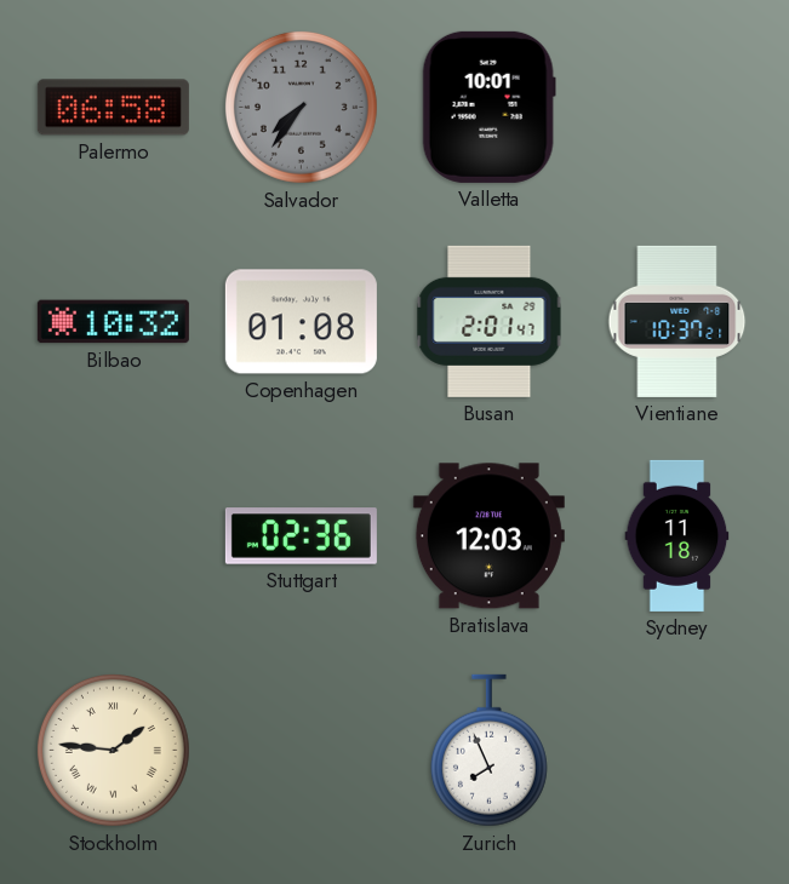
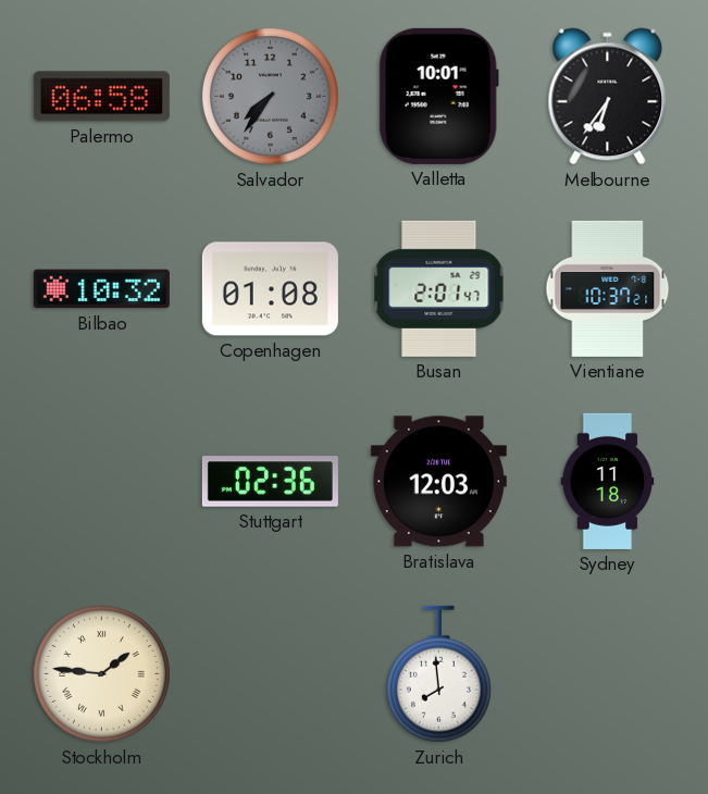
Melbourne: none -> 6:36
Zurich: 7:56 -> 7:59
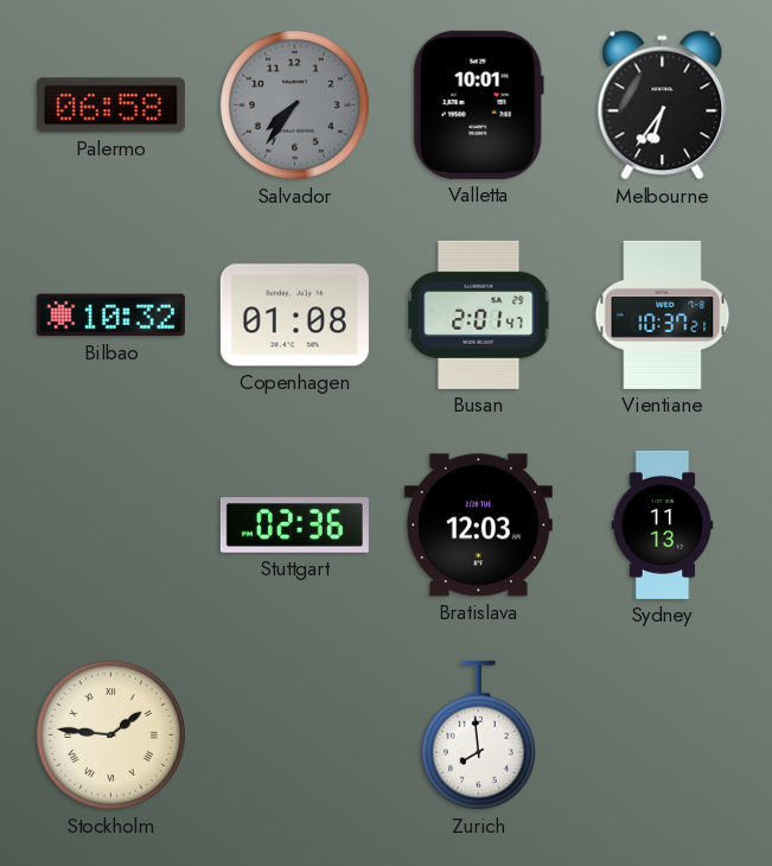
Sydney: 11:18 -> 11:13
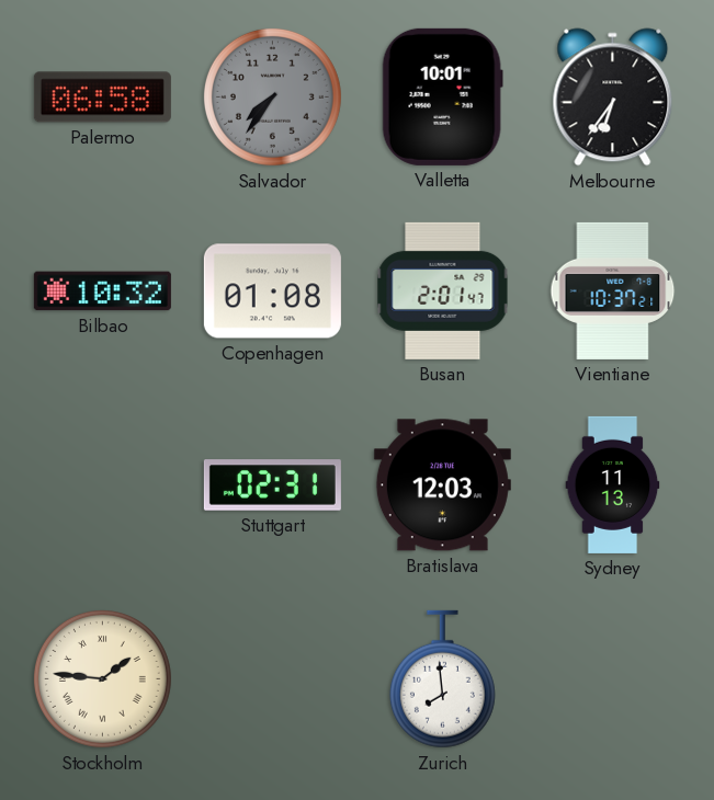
Stuttgart: 02:36 -> 02:31
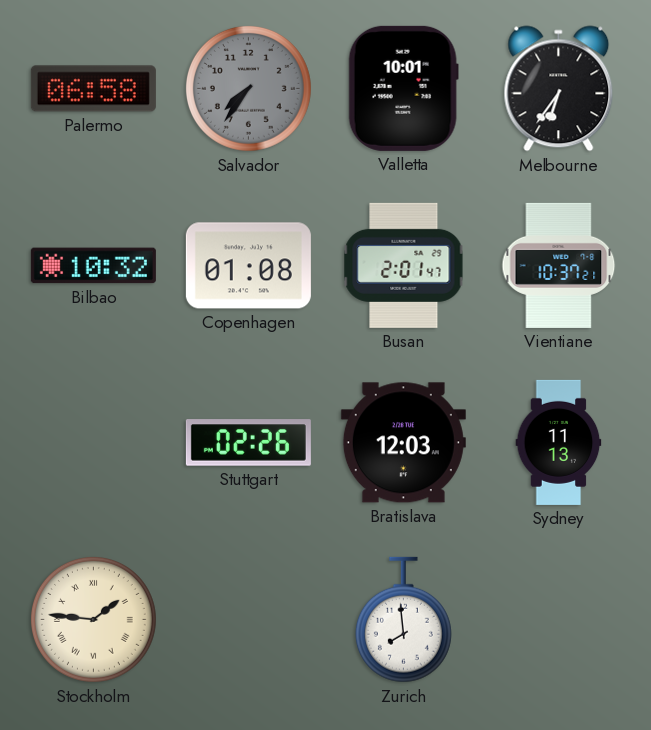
Stuttgart: 02:31 -> 02:26
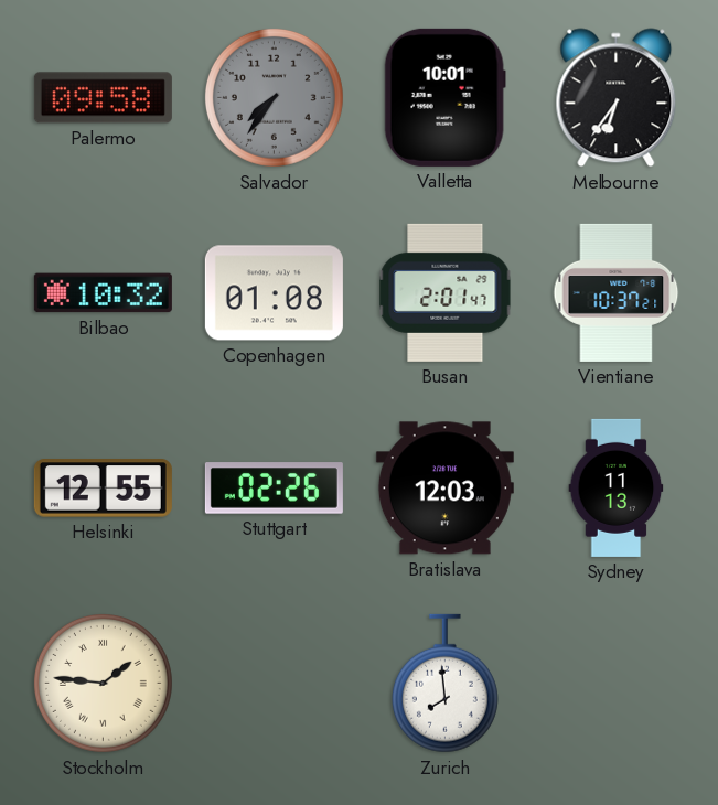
Palermo: 06:58 -> 09:58
Helsinki: none -> 12:55
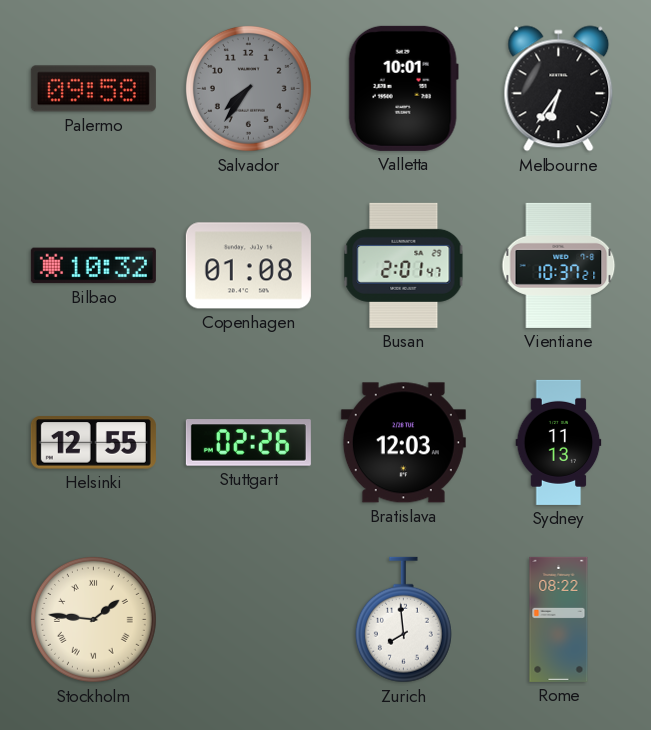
Rome: none -> 08:22
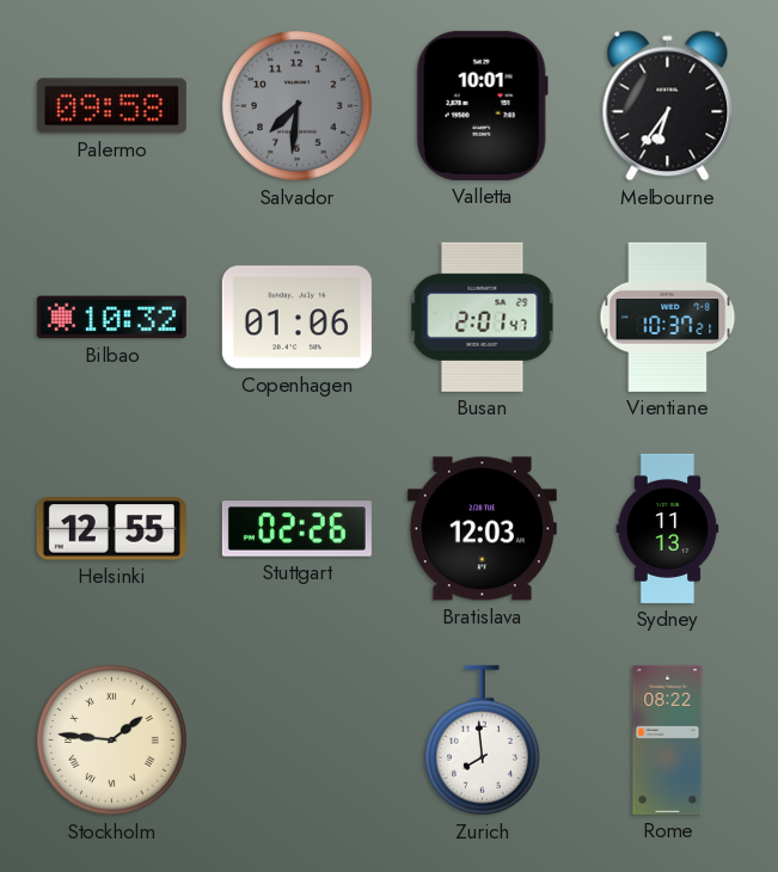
Salvador: 7:36 -> 7:31
Copenhagen: 01:08 -> 01:06
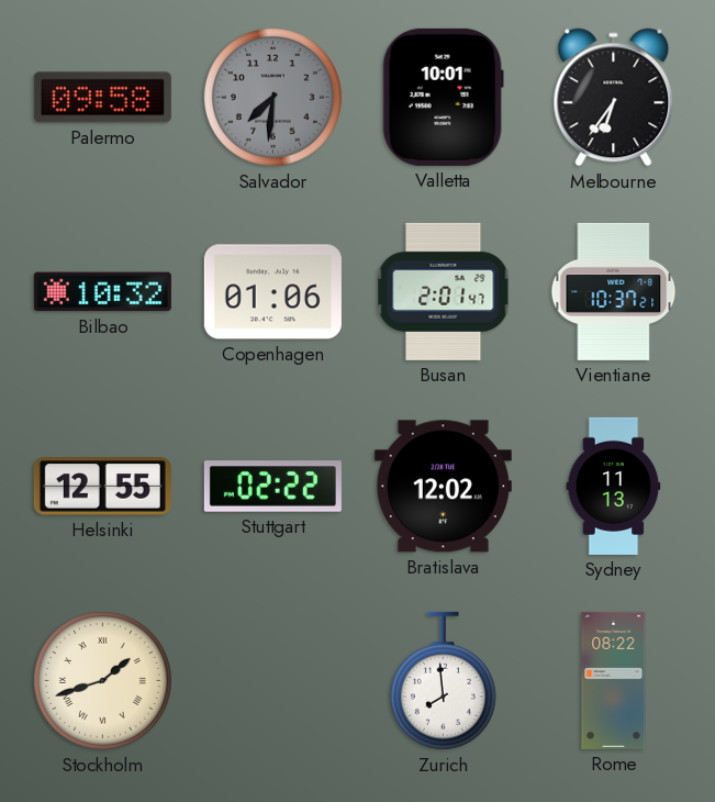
Stuttgart: 02:26 -> 02:22
Bratislava: 12:03 -> 12:02
Stockholm: 1:46 -> 1:42
